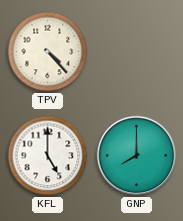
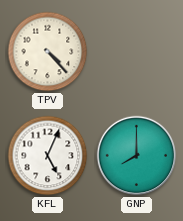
KFL: 5:00 -> 5:04
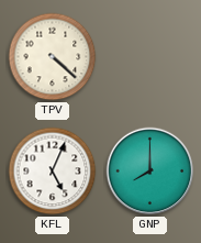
TPV: 4:23 -> 4:22
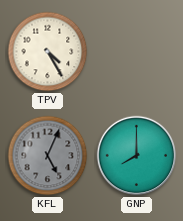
TPV: 4:22 -> 4:25
KFL dial: white -> grey
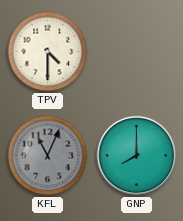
TPV: 4:25 -> 4:30
KFL: 5:04 -> 11:04
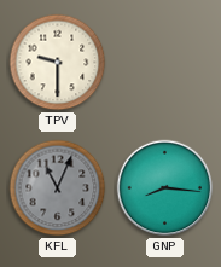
TPV: 4:30 -> 9:30
GNP: 8:00 -> 8:16
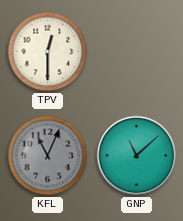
TPV: 9:30 -> 12:30
GNP: 8:16 -> 11:08
